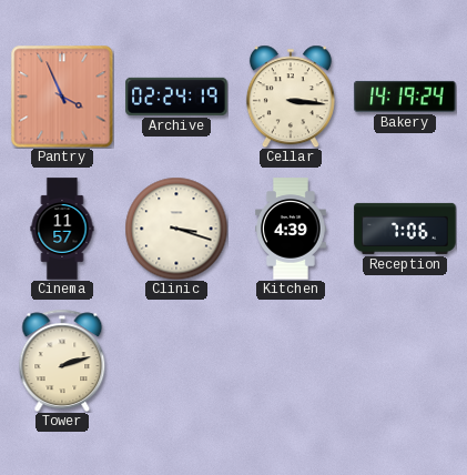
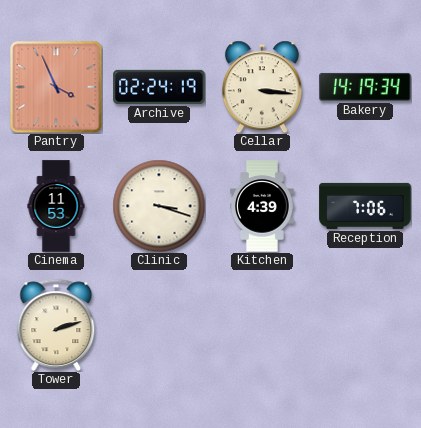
Bakery: 14:19:24 -> 14:19:34
Cinema: 11:57 -> 11:53
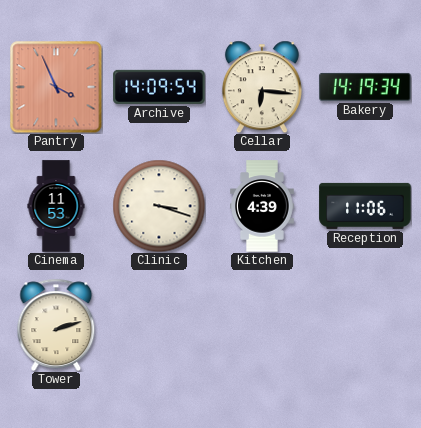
Archive: 02:24 -> 14:09
Cellar: 3:16 -> 6:16
Reception: 7:06 -> 11:06
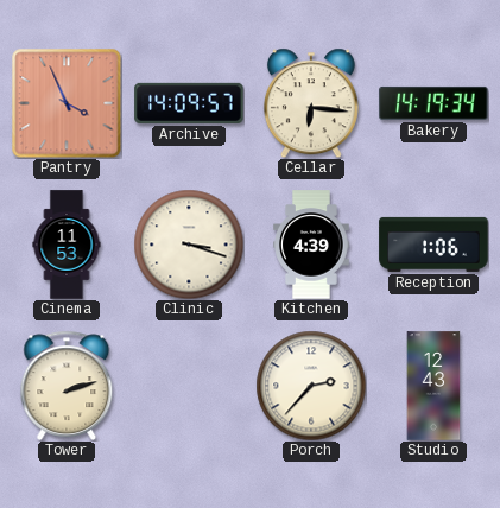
Archive: 14:09:54 -> 14:09:57
Reception: 11:06 -> 1:06
Porch: none -> 2:37
Studio: none -> 12:43
